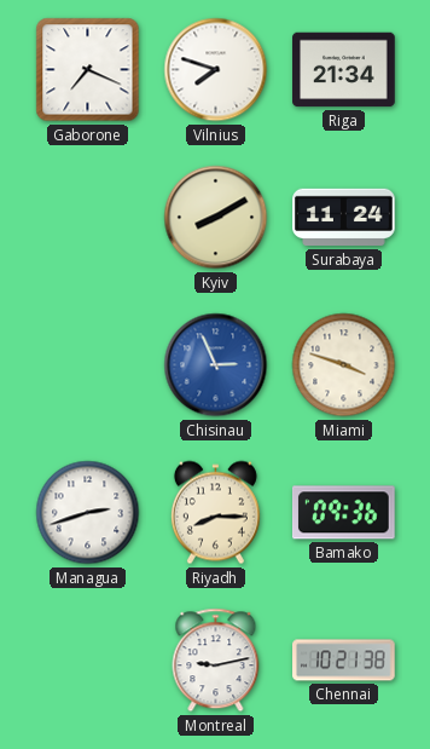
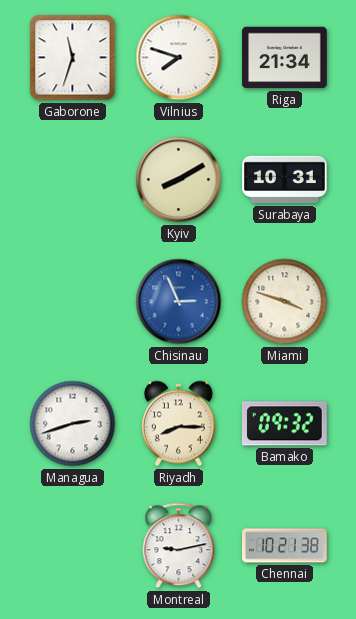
Gaborone: 7:19 -> 11:33
Surabaya: 11:24 -> 10:31
Bamako: 09:36 -> 09:32
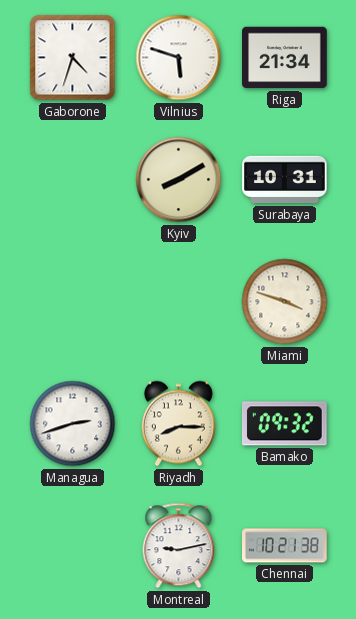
Gaborone: 11:33 -> 4:33
Vilnius: 7:48 -> 5:48
Chisinau: 2:56 -> none
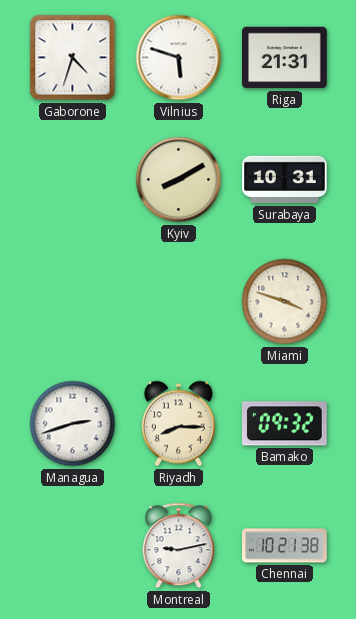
Riga: 21:34 -> 21:31
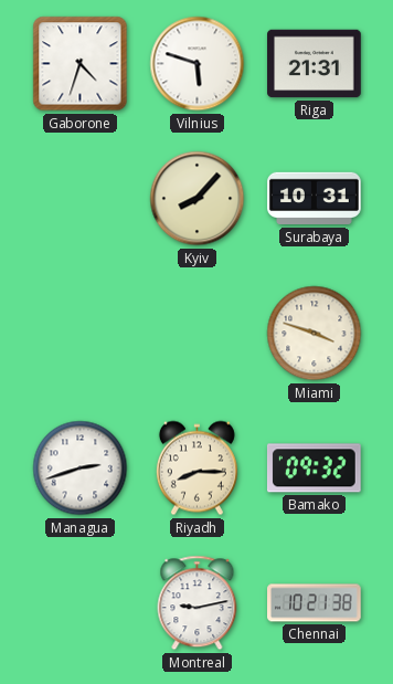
Kyiv: 8:10 -> 8:07
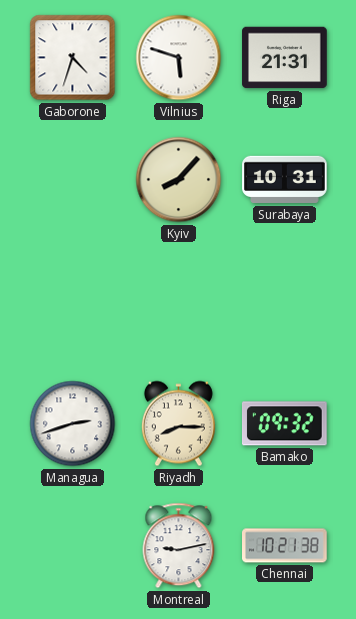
Miami: 3:48 -> none
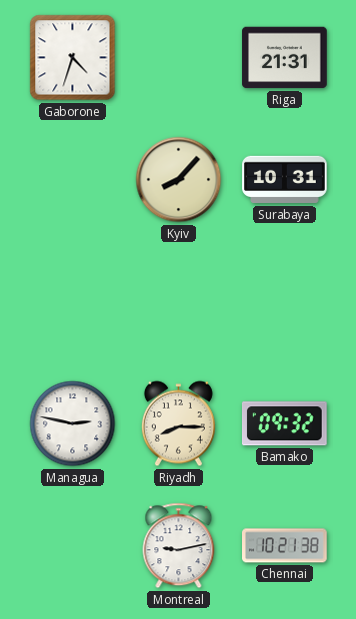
Vilnius: 5:48 -> none
Managua: 2:42 -> 2:47
